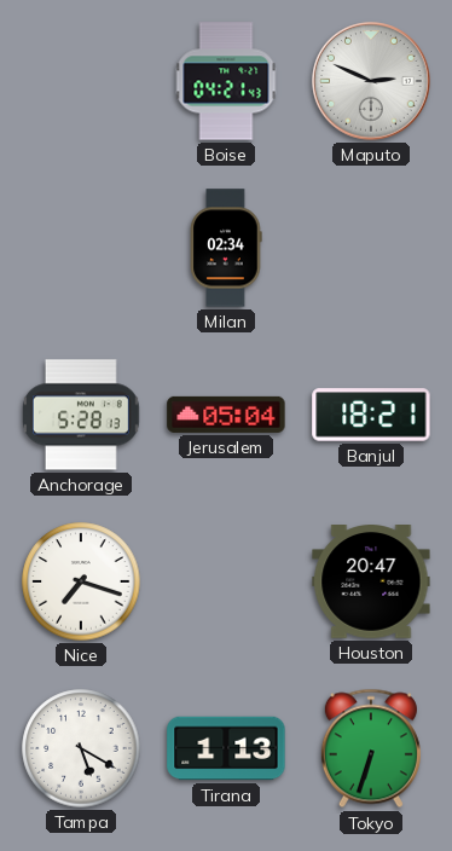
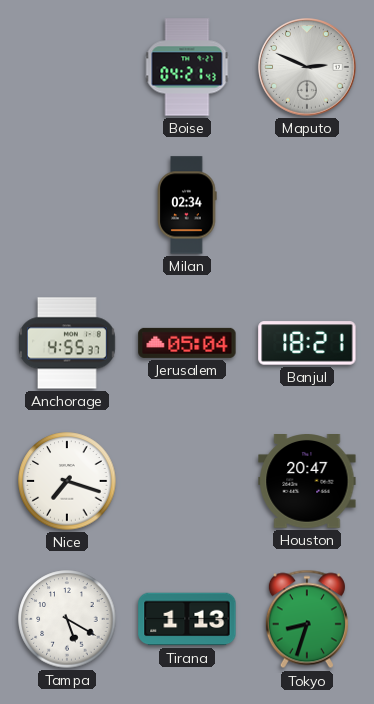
Anchorage: 5:28 -> 4:55
Tokyo: 6:33 -> 8:33
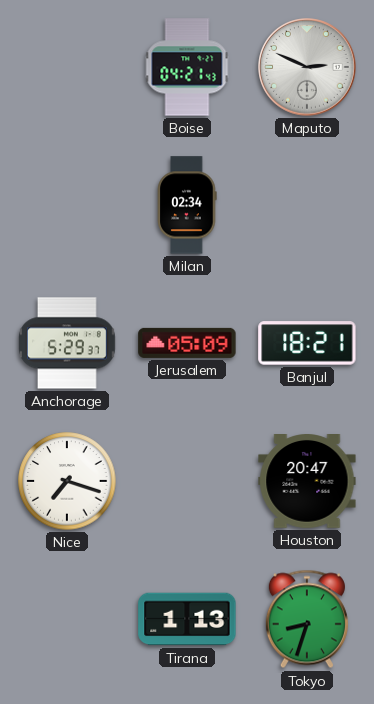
Anchorage: 4:55 -> 5:29
Jerusalem: 05:04 -> 05:09
Tampa: 5:20 -> none
